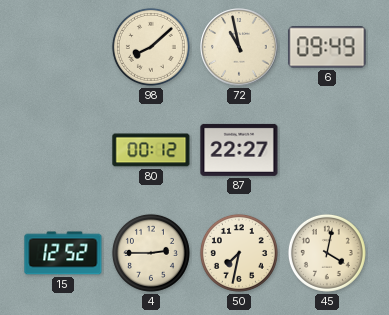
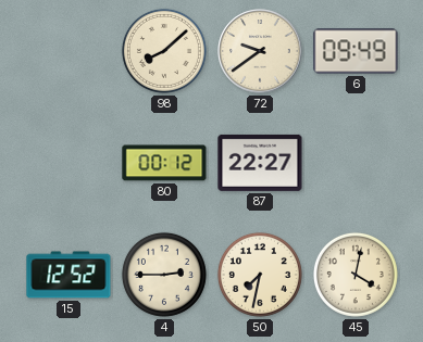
72: 10:58 -> 9:39
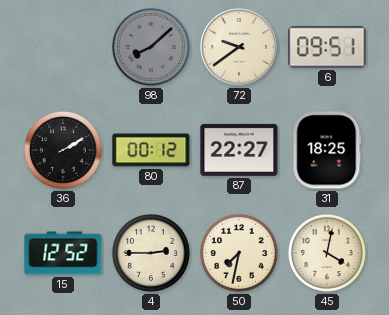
98 dial: cream -> grey
6: 09:49 -> 09:51
36: none -> 2:10
31: none -> 18:25
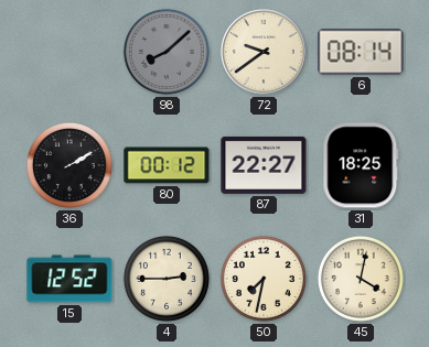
6: 09:51 -> 08:14
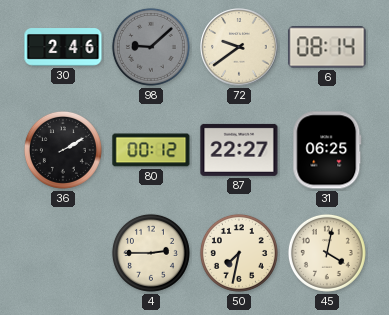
30: none -> 2:46
98: 8:08 -> 9:08
31: 18:25 -> 06:25
15: 12:52 -> none
